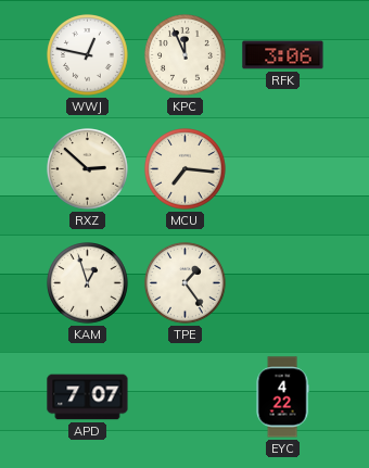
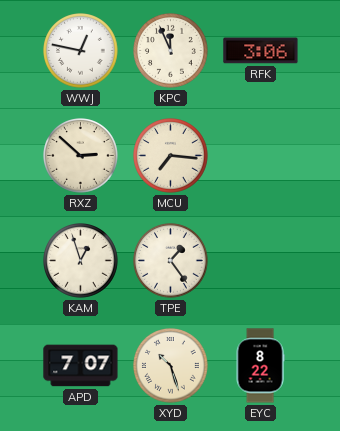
XYD: none -> 10:27
EYC: 4:22 -> 8:22
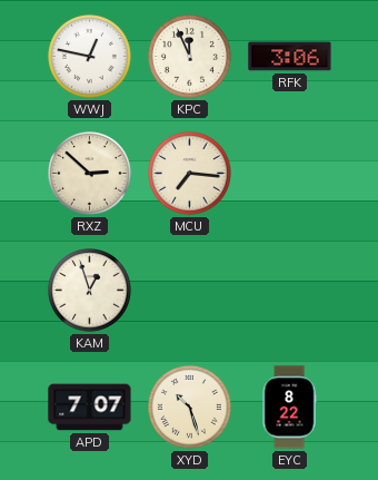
TPE: 1:24 -> none
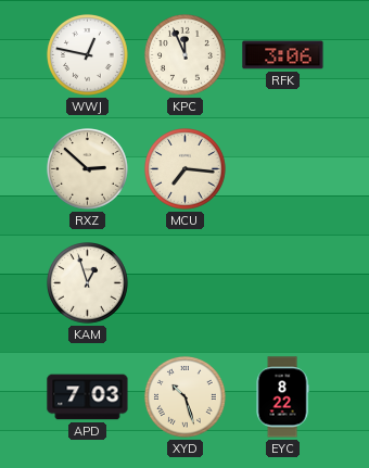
APD: 7:07 -> 7:03
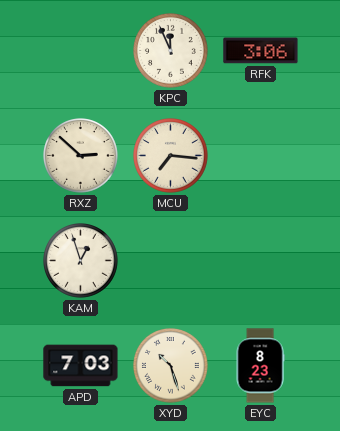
WWJ: 12:47 -> none
EYC: 8:22 -> 8:23
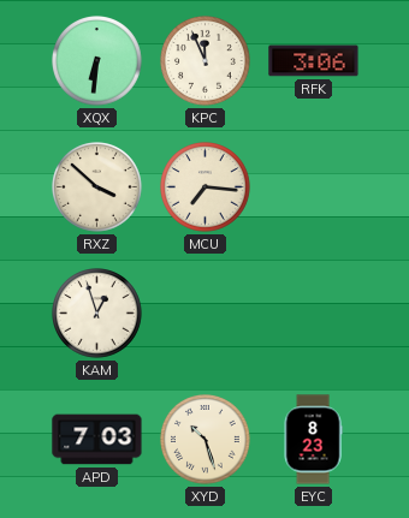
XQX: none -> 6:31
RXZ: 2:52 -> 3:52
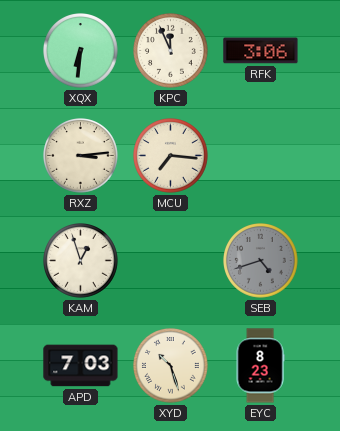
RXZ: 3:52 -> 3:14
SEB: none -> 4:42
